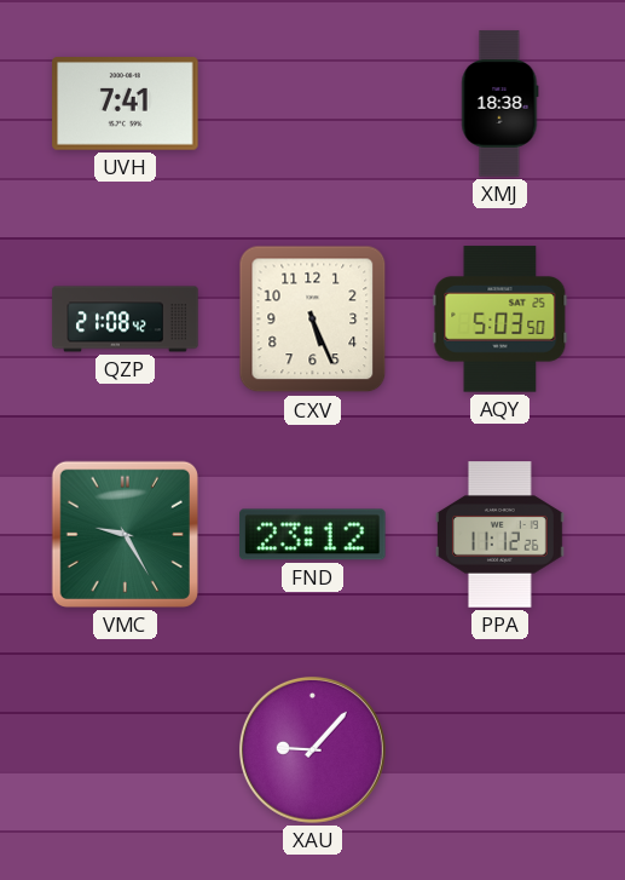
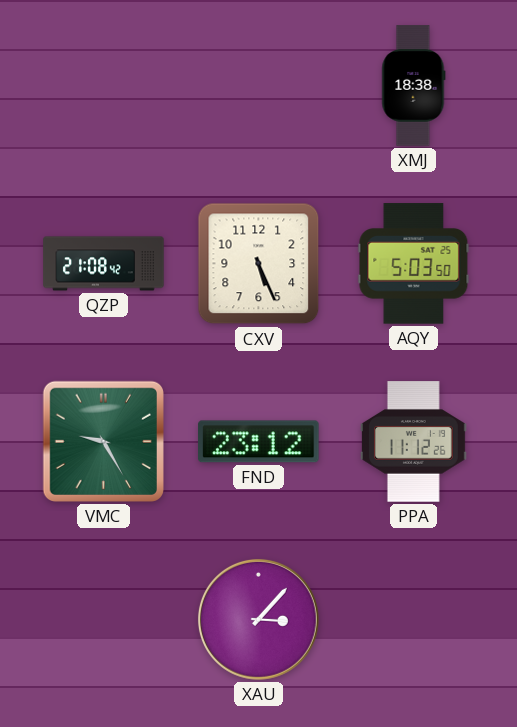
UVH: 7:41 -> none
XAU: 9:07 -> 3:07
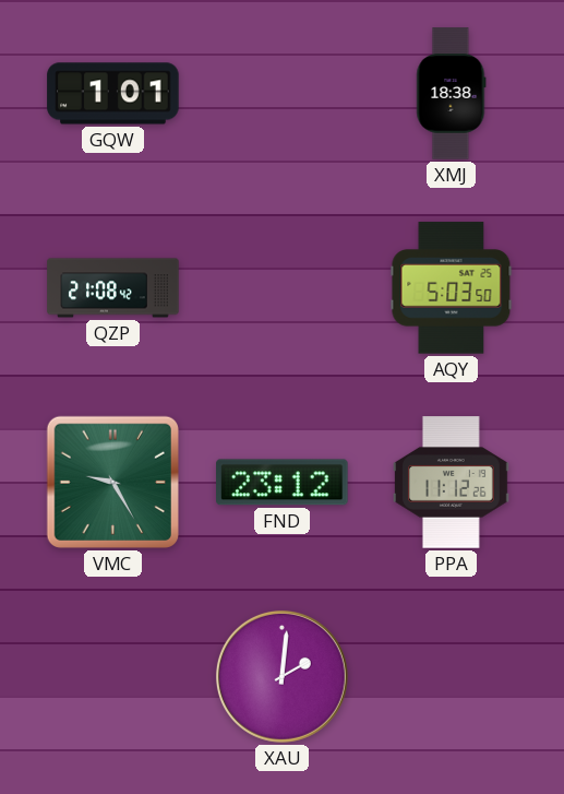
GQW: none -> 1:01
CXV: 5:26 -> none
XAU: 3:07 -> 2:01
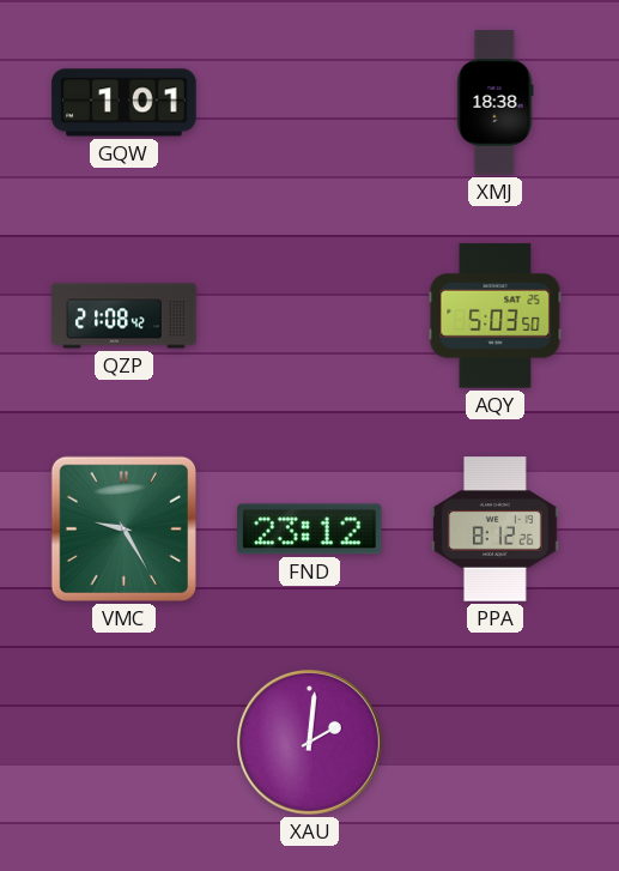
PPA: 11:12 -> 8:12
